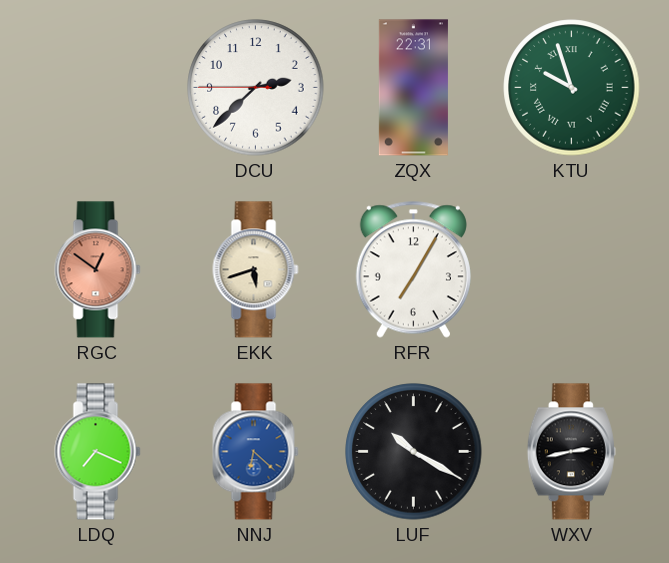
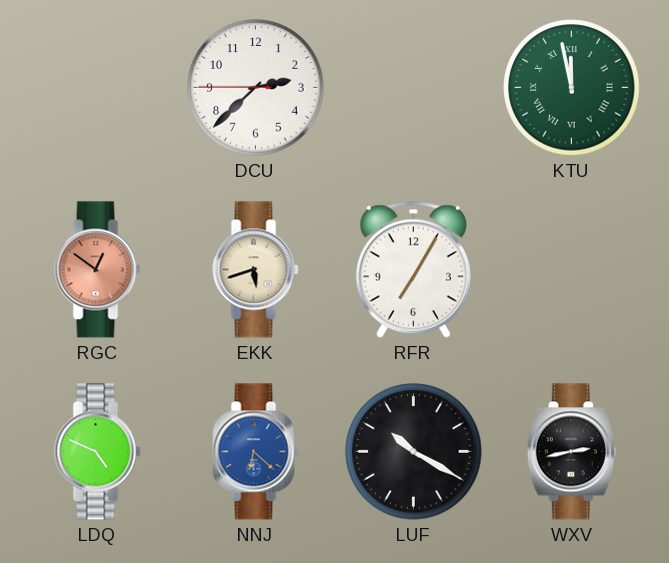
ZQX: 22:31 -> none
KTU: 9:57 -> 11:58
LDQ: 7:19 -> 4:49
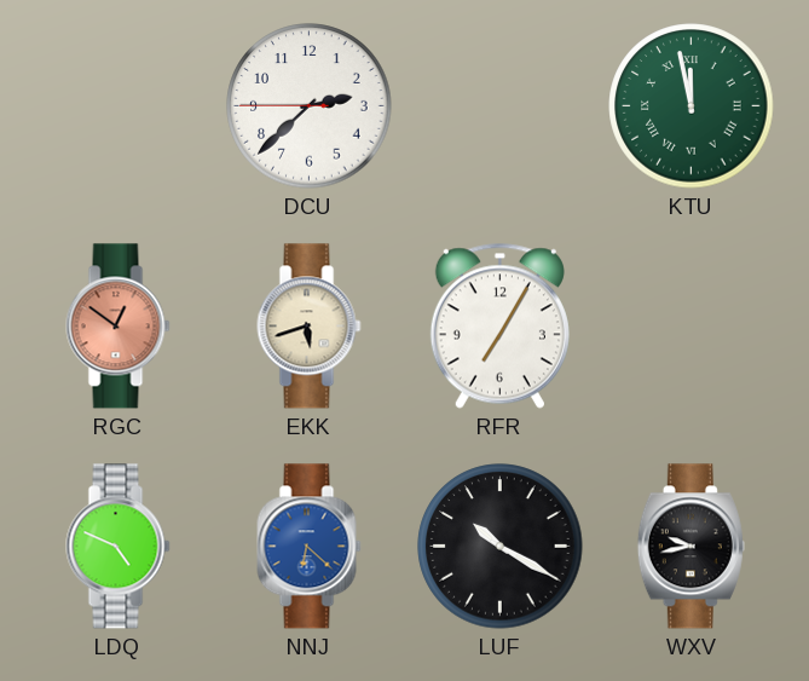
WXV: 2:43 -> 9:43
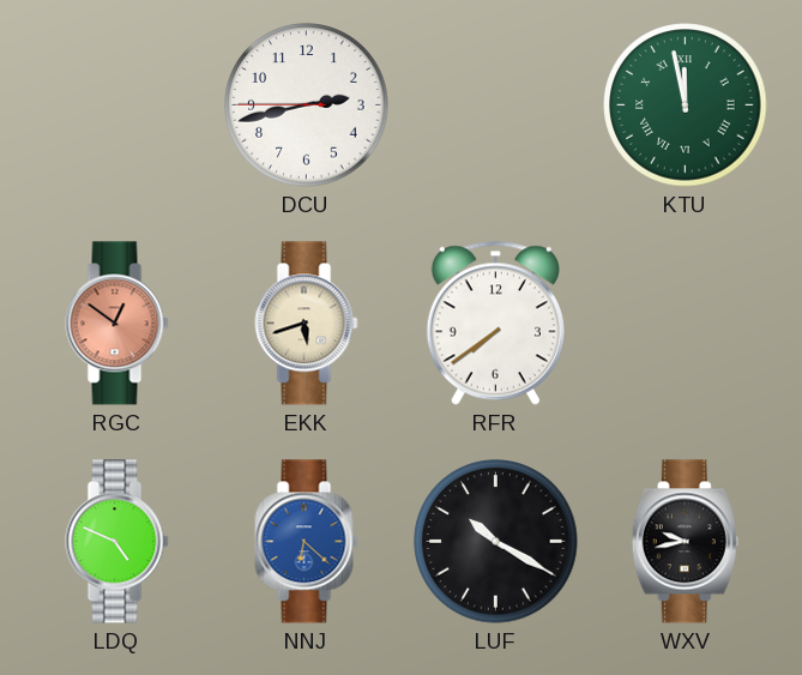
DCU: 2:37 -> 2:42
RFR: 7:05 -> 7:39
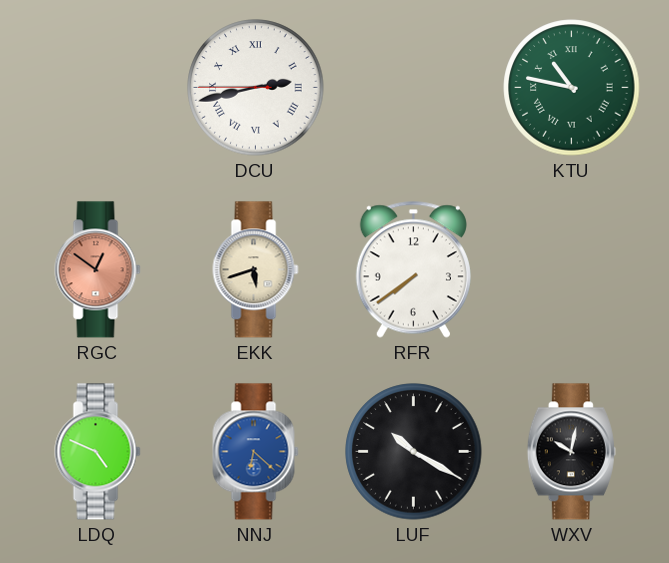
DCU numerals: Arabic -> Roman
KTU: 11:58 -> 10:47
WXV: 9:43 -> 10:02
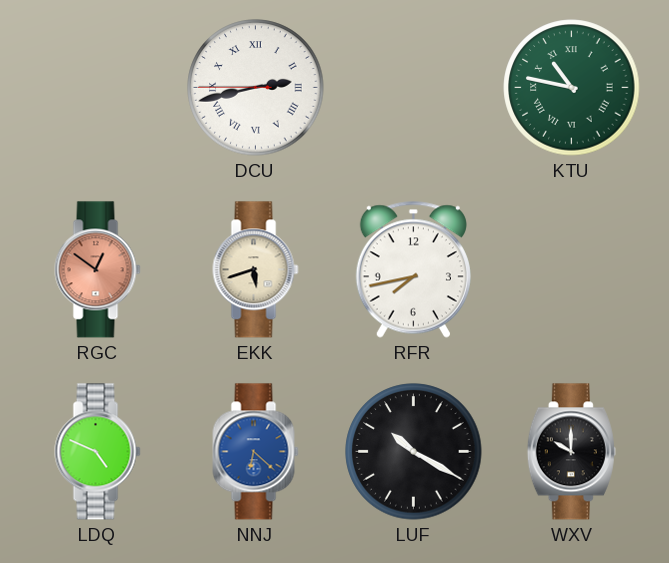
RFR: 7:39 -> 7:43
WXV: 10:02 -> 10:00
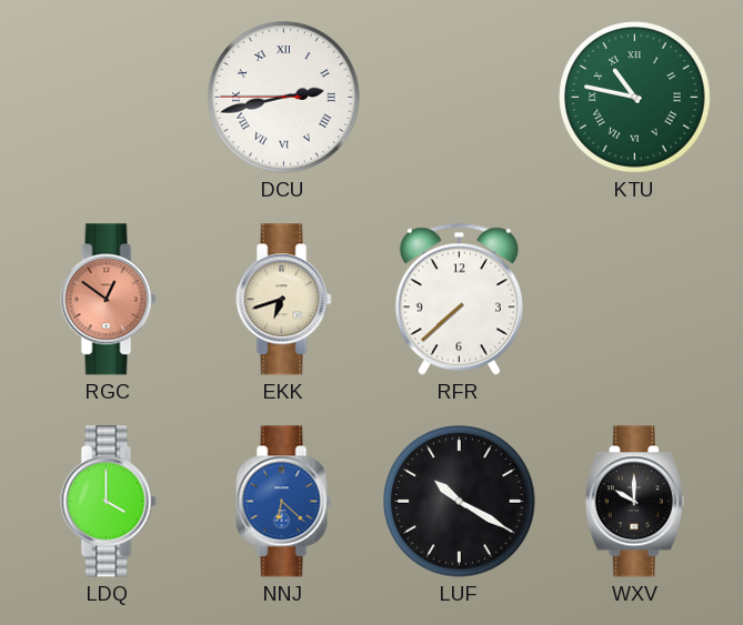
EKK: 5:42 -> 6:42
RFR: 7:43 -> 7:38
LDQ: 4:49 -> 4:00
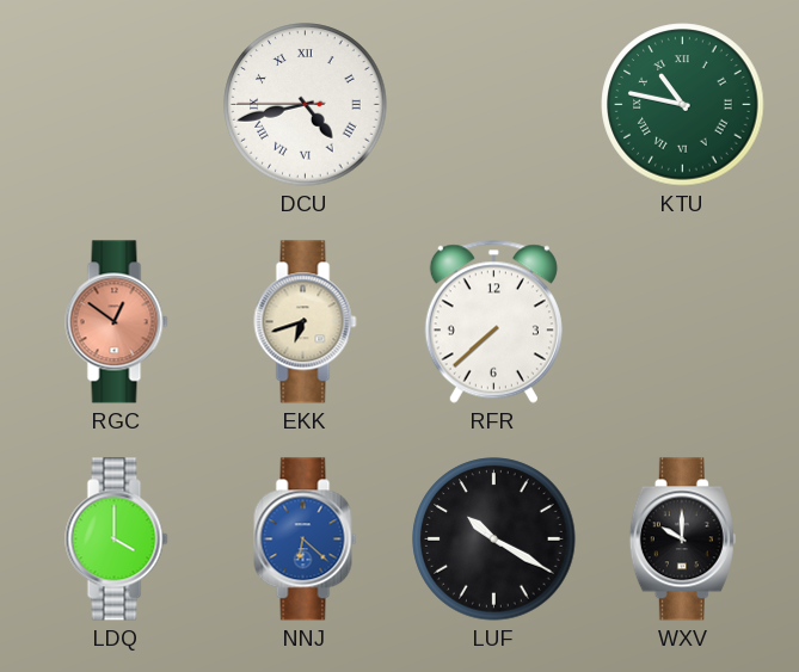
DCU: 2:42 -> 4:42
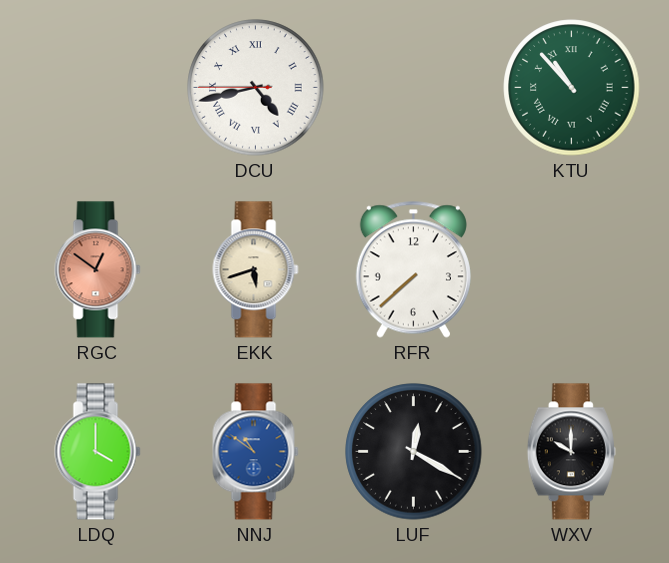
KTU: 10:47 -> 10:53
EKK: 6:42 -> 5:42
NNJ: 6:22 -> 10:51
LUF: 10:20 -> 12:20
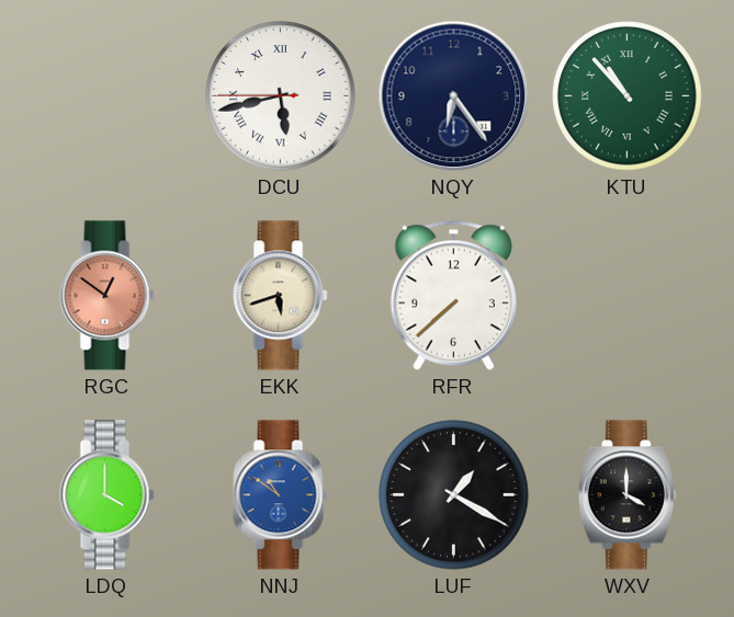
DCU: 4:42 -> 5:42
NQY: none -> 6:24
LUF: 12:20 -> 1:20
WXV: 10:00 -> 4:00
